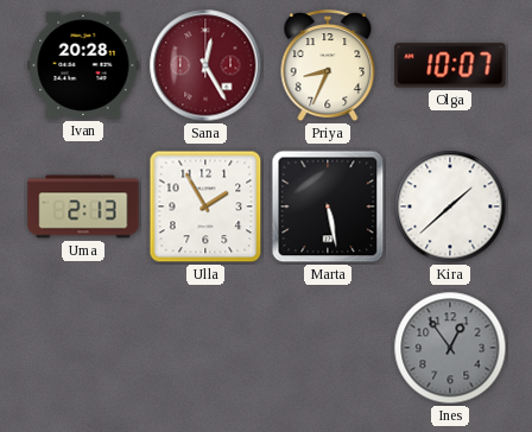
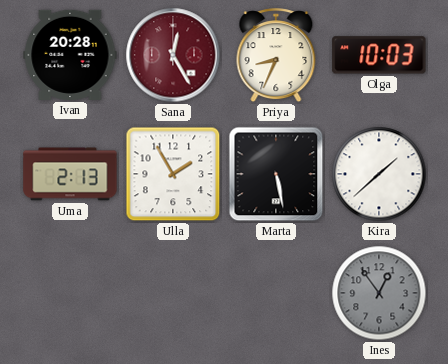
Olga: 10:07 -> 10:03
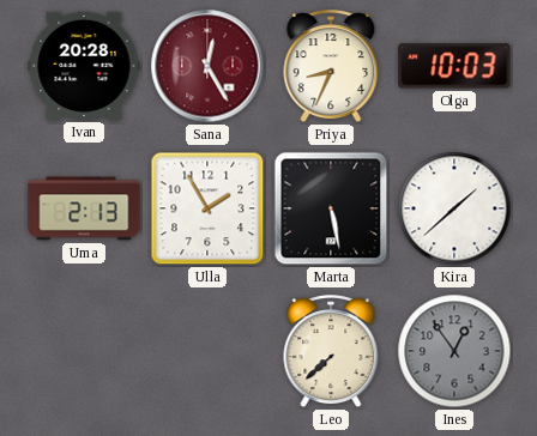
Leo: none -> 7:38
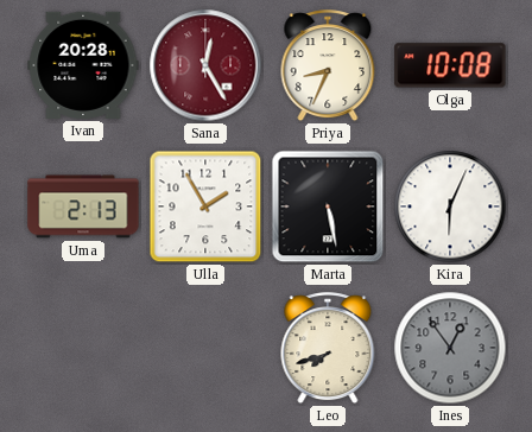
Olga: 10:03 -> 10:08
Kira: 1:38 -> 6:04
Leo: 7:38 -> 7:42
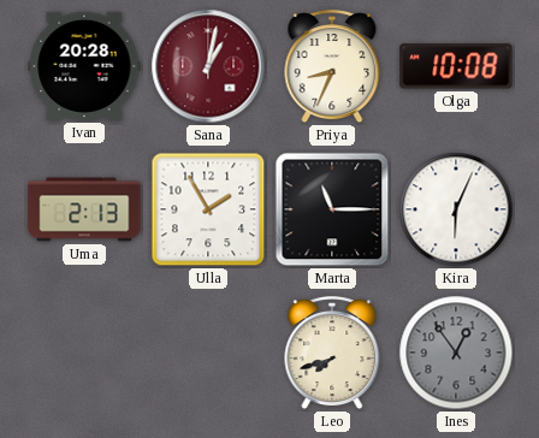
Sana: 12:25 -> 1:02
Marta: 5:28 -> 11:15
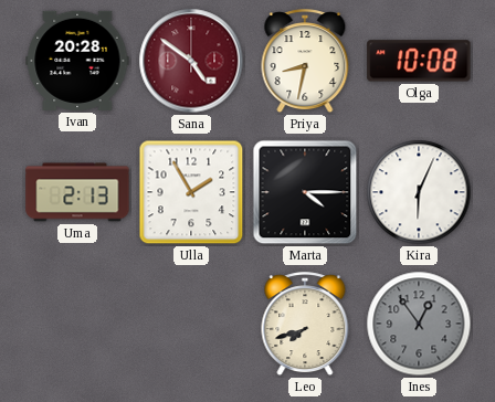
Sana: 1:02 -> 4:51
Priya: 8:34 -> 8:32
Marta: 11:15 -> 4:15
